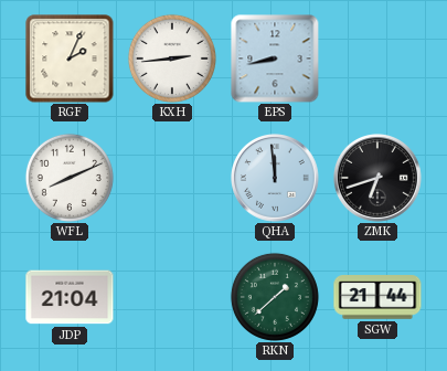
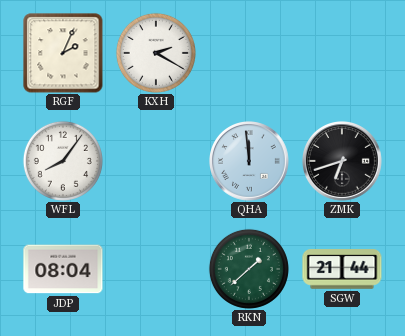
KXH: 2:44 -> 2:20
EPS: 8:43 -> none
WFL: 8:11 -> 8:06
JDP: 21:04 -> 08:04
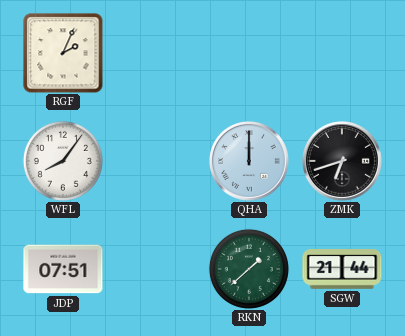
KXH: 2:20 -> none
QHA: 11:59 -> 12:00
JDP: 08:04 -> 07:51
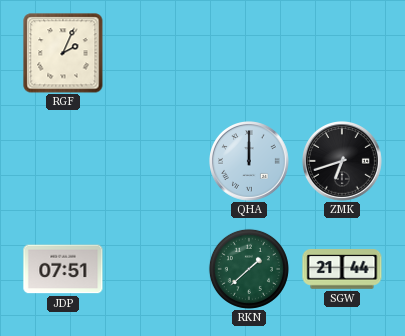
WFL: 8:06 -> none
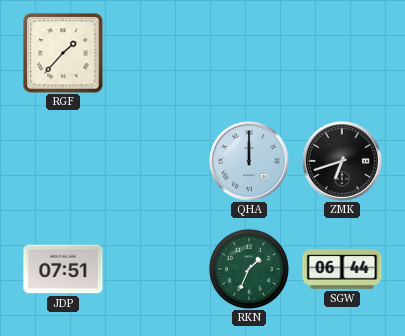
RGF: 2:04 -> 1:37
RKN: 1:38 -> 1:34
SGW: 21:44 -> 06:44
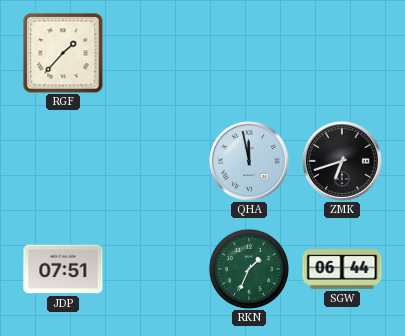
QHA: 12:00 -> 11:58
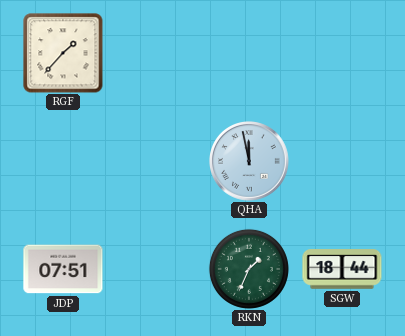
ZMK: 6:42 -> none
SGW: 06:44 -> 18:44
